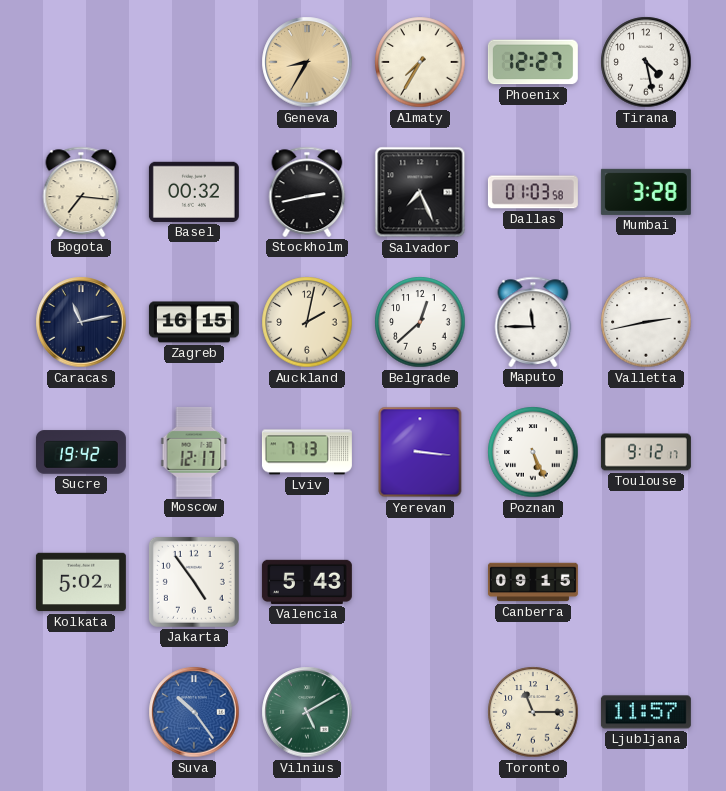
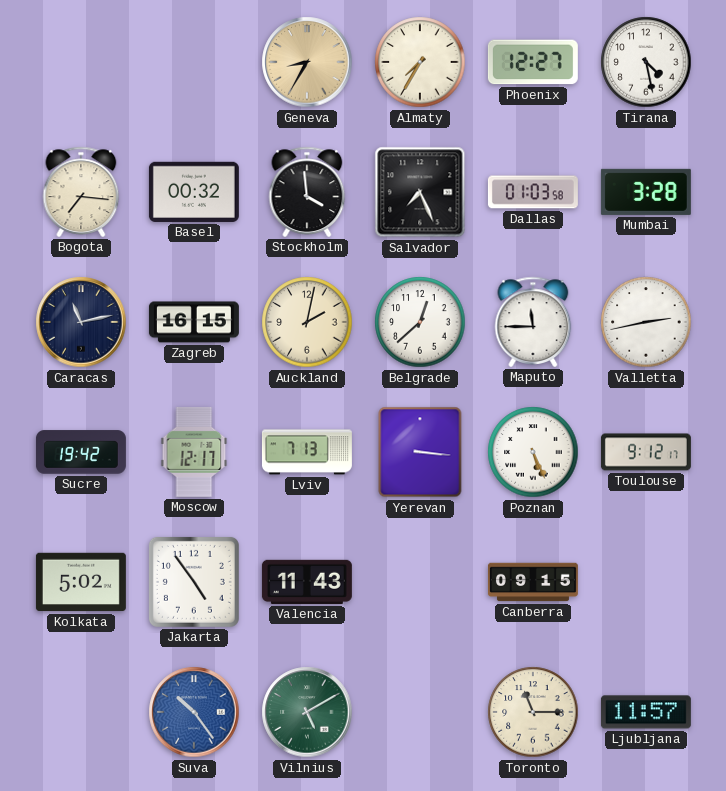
Stockholm: 2:43 -> 3:59
Valencia: 5:43 -> 11:43
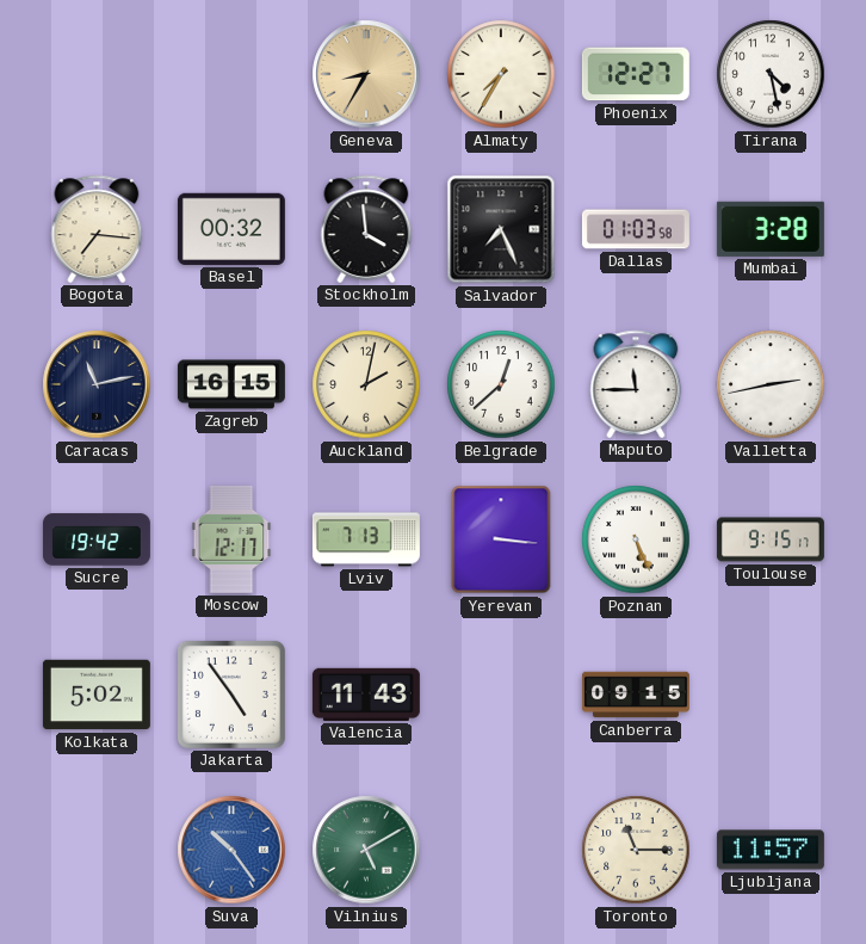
Toulouse: 9:12 -> 9:15
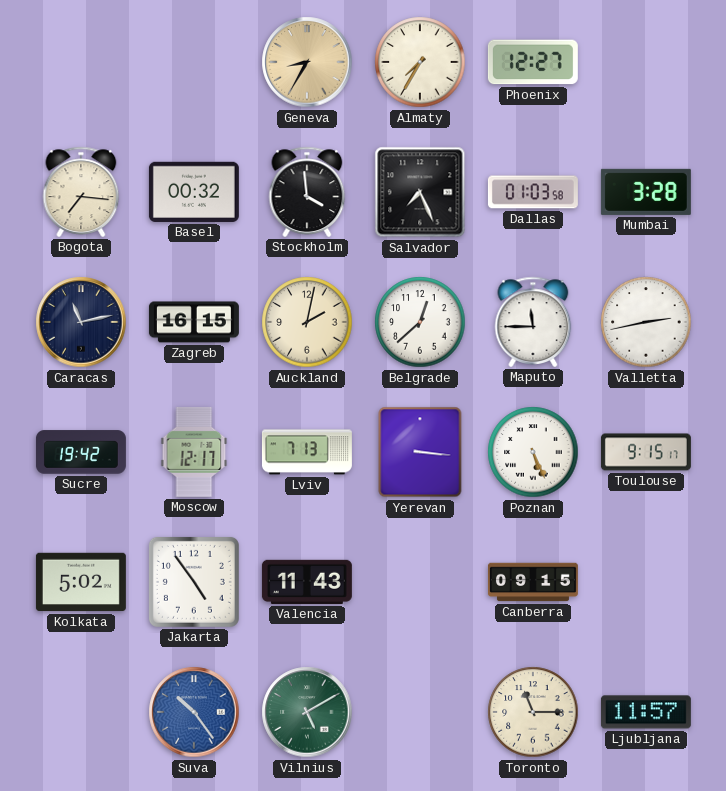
Tirana: 4:28 -> none
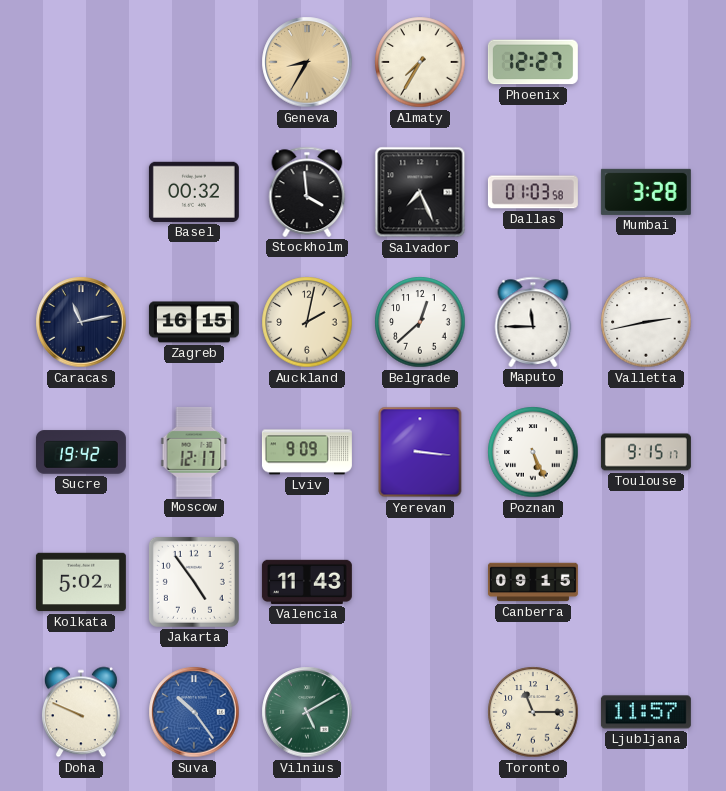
Bogota: 7:16 -> none
Lviv: 7:13 -> 9:09
Doha: none -> 9:49
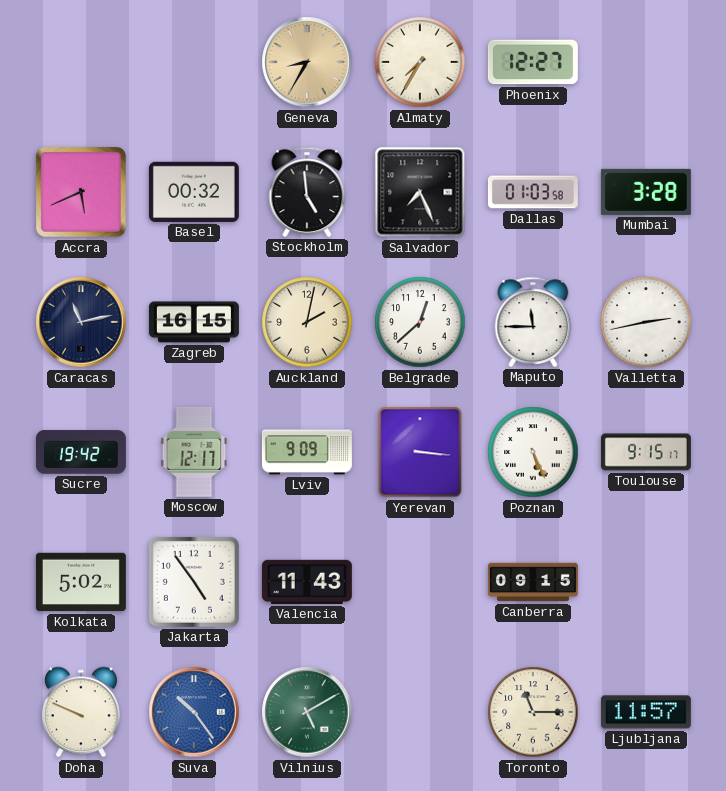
Accra: none -> 5:41
Stockholm: 3:59 -> 4:59
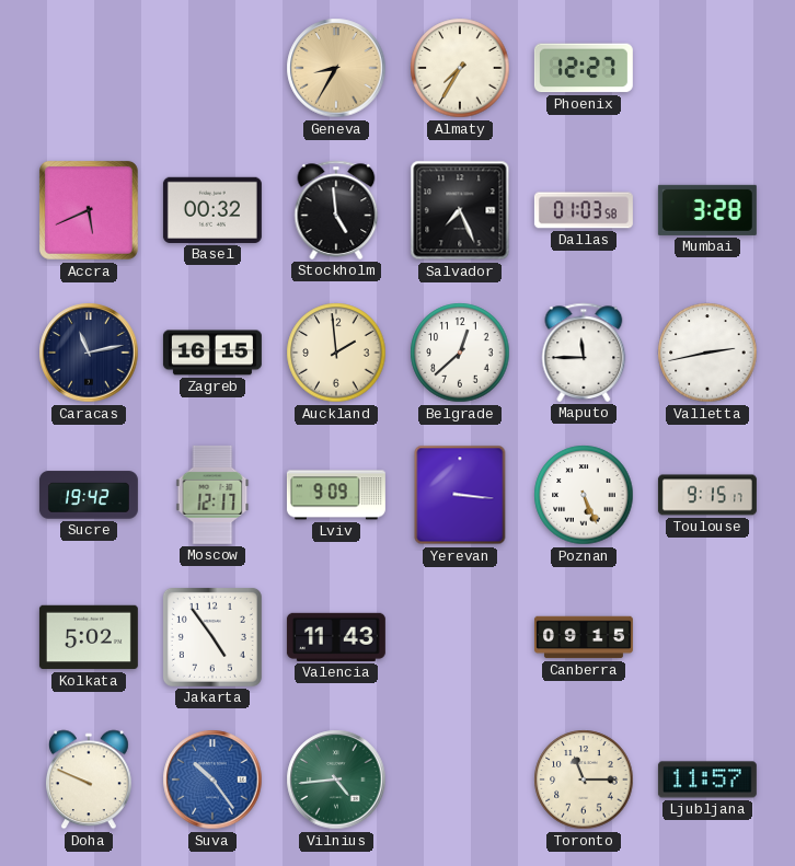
Auckland: 2:02 -> 1:59
Vilnius: 5:10 -> 4:44
